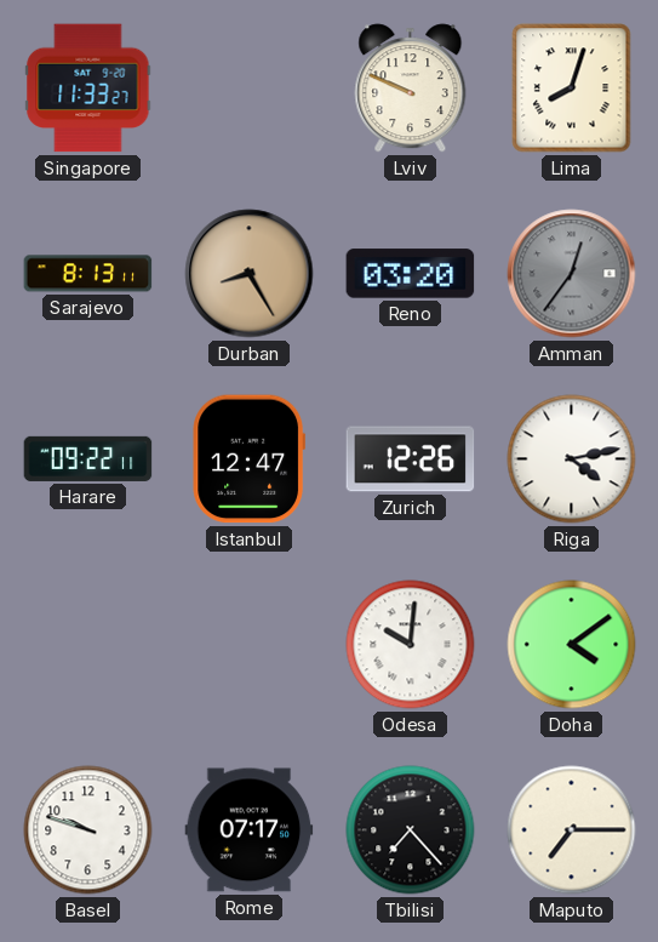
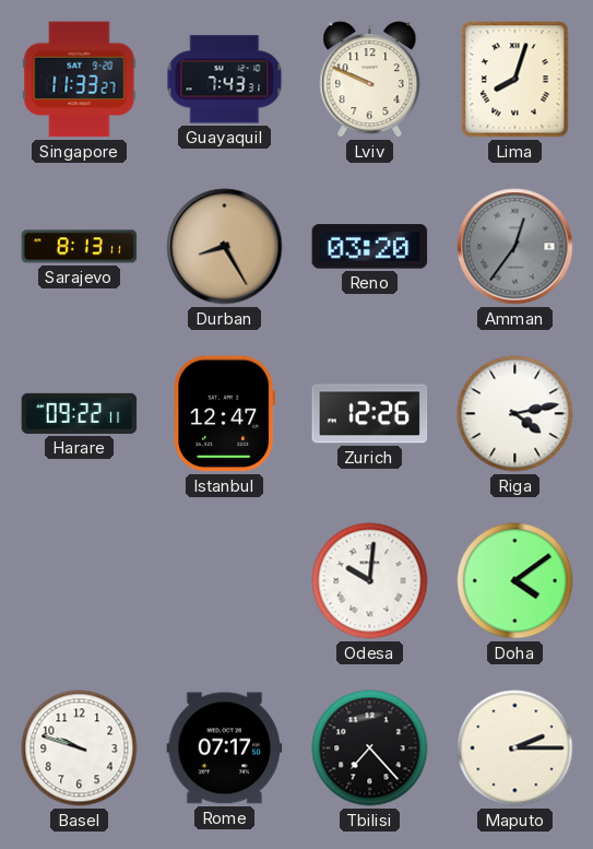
Guayaquil: none -> 7:43
Maputo: 7:15 -> 2:15
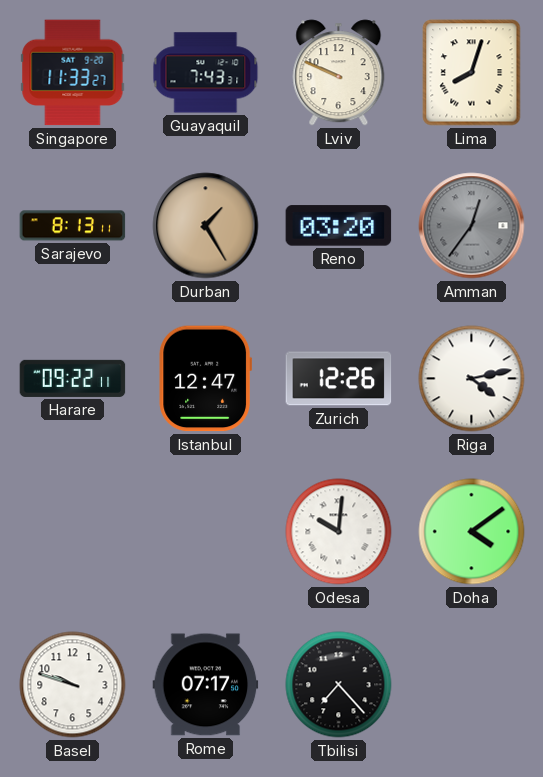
Durban: 8:25 -> 1:25
Maputo: 2:15 -> none
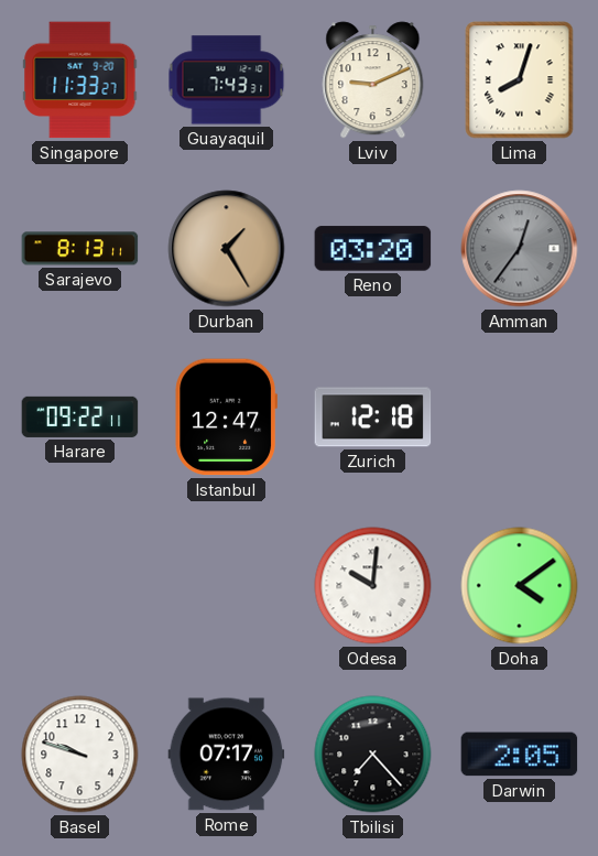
Lviv: 9:49 -> 9:11
Zurich: 12:26 -> 12:18
Riga: 4:13 -> none
Darwin: none -> 2:05
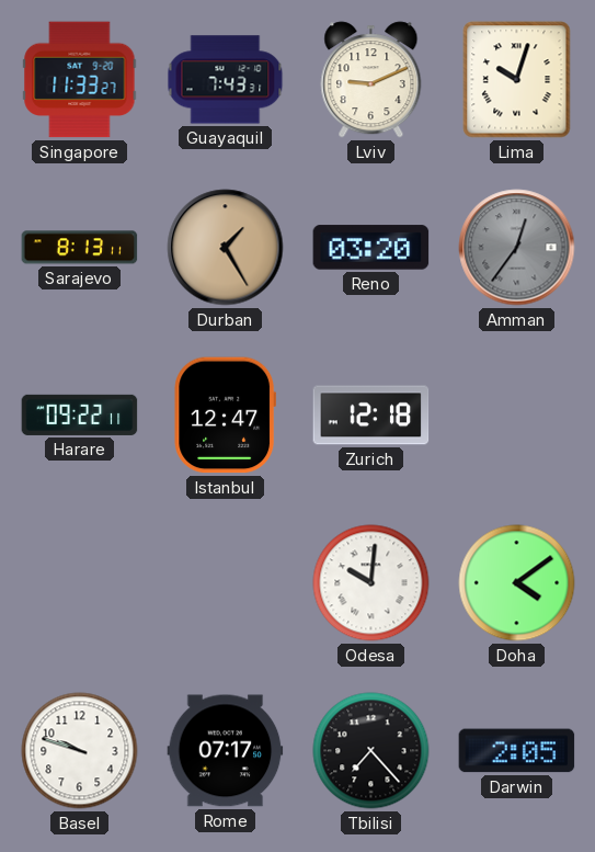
Lima: 8:03 -> 10:03
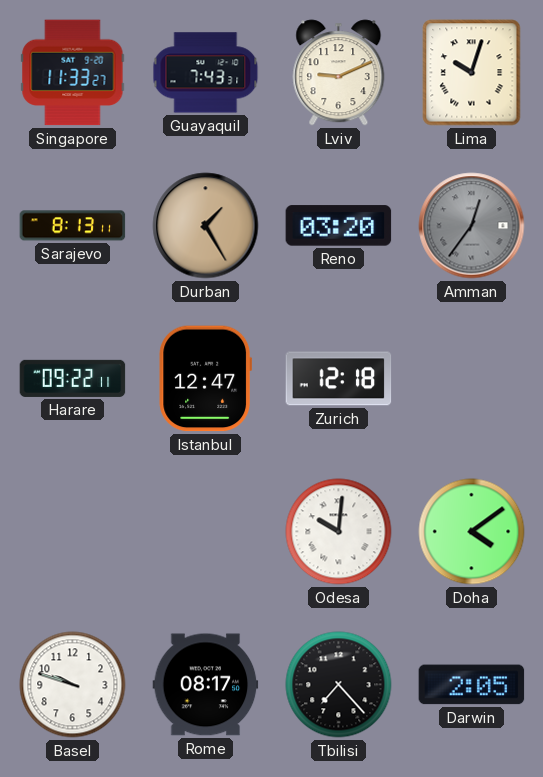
Rome: 07:17 -> 08:17
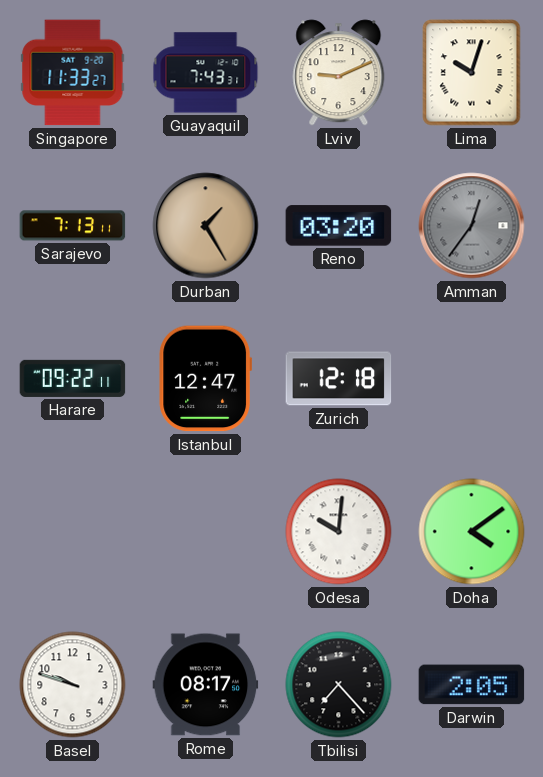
Sarajevo: 8:13 -> 7:13
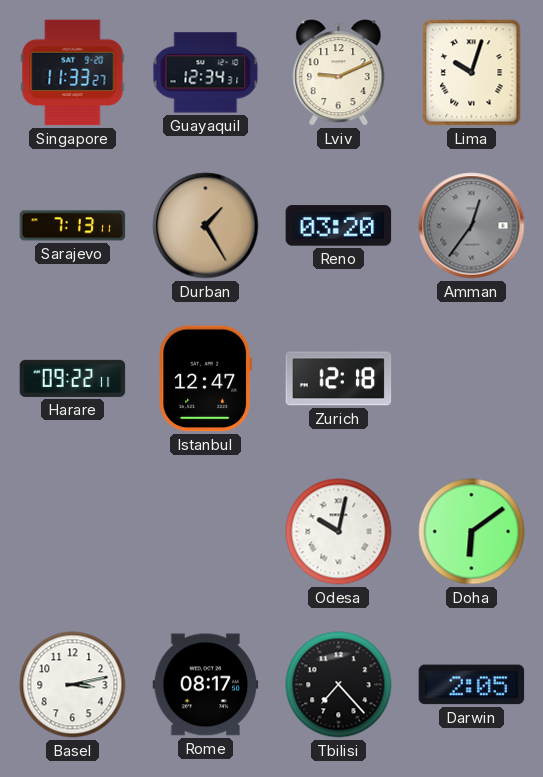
Guayaquil: 7:43 -> 12:34
Odesa: 10:01 -> 10:02
Doha: 4:09 -> 6:09
Basel: 9:48 -> 3:13
